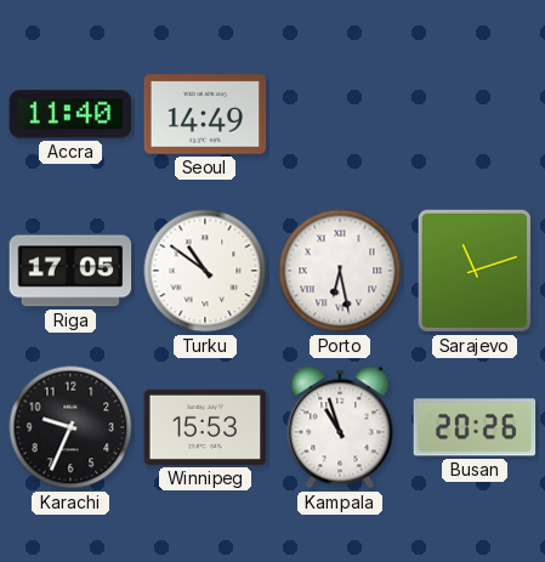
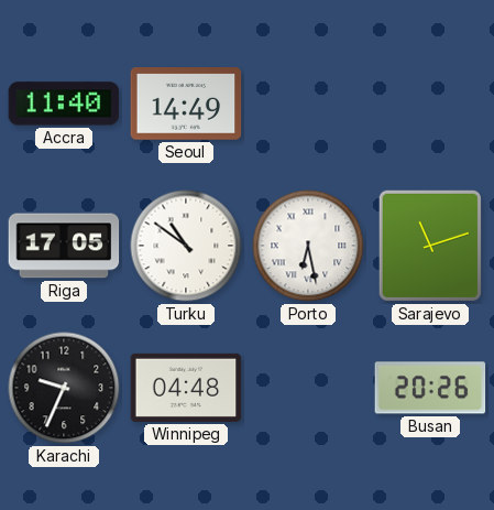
Winnipeg: 15:53 -> 04:48
Kampala: 10:57 -> none
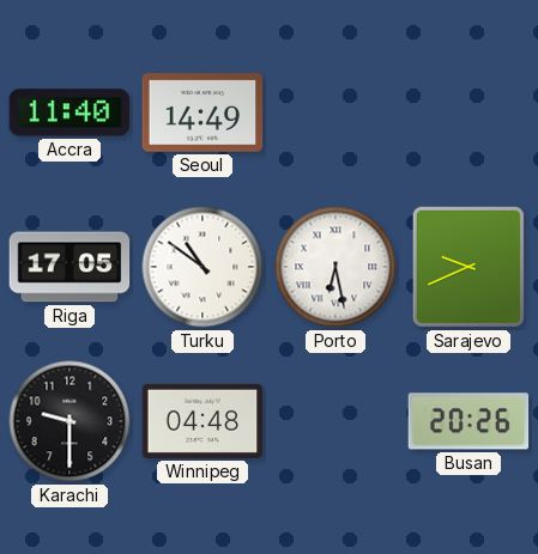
Sarajevo: 11:12 -> 9:41
Karachi: 9:34 -> 9:30
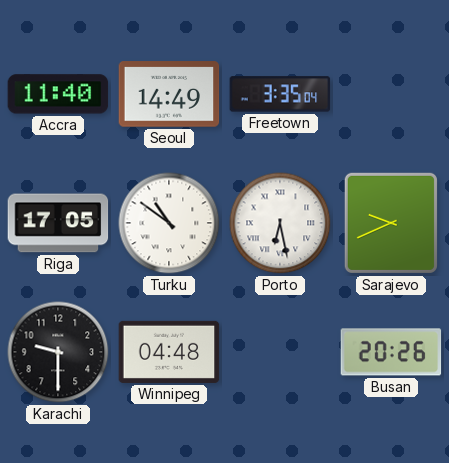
Freetown: none -> 3:35
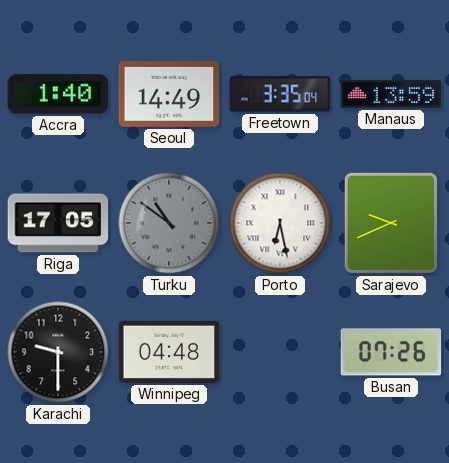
Accra: 11:40 -> 1:40
Manaus: none -> 13:59
Turku dial: white -> grey
Busan: 20:26 -> 07:26
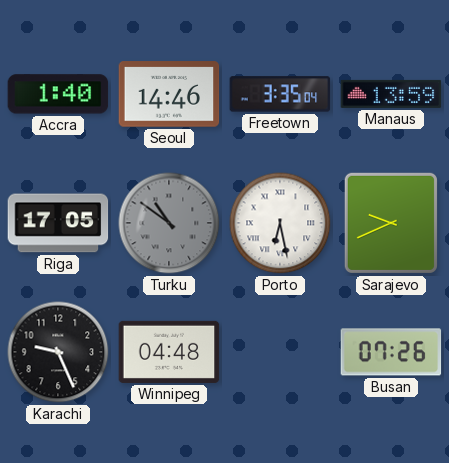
Seoul: 14:49 -> 14:46
Karachi: 9:30 -> 9:26
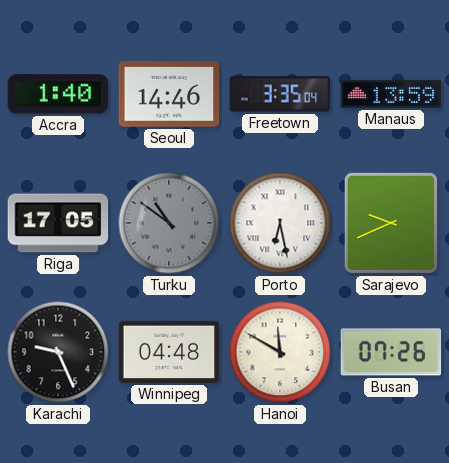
Hanoi: none -> 11:50
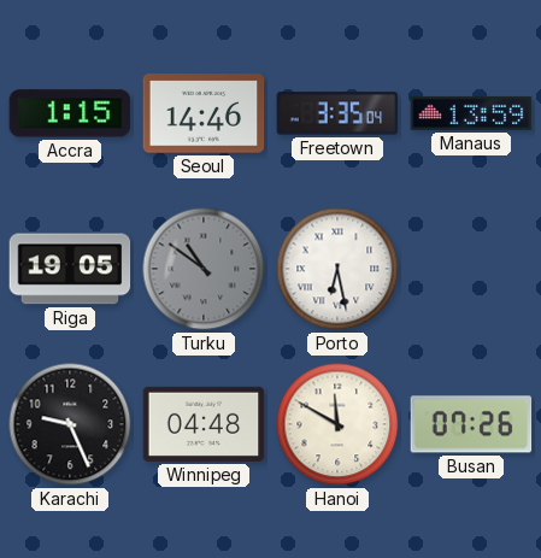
Accra: 1:40 -> 1:15
Riga: 17:05 -> 19:05
Sarajevo: 9:41 -> none
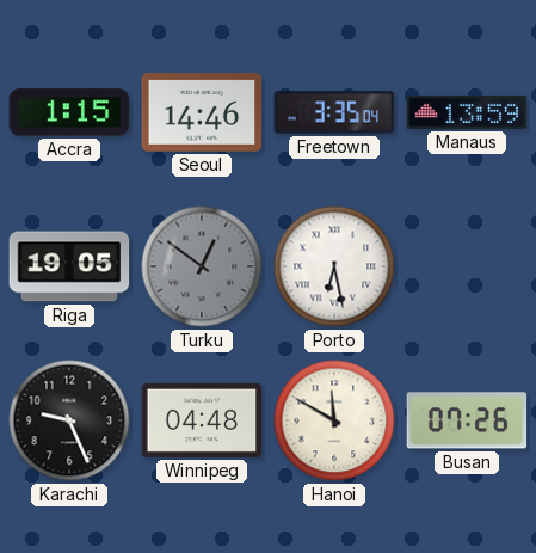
Turku: 10:51 -> 12:51
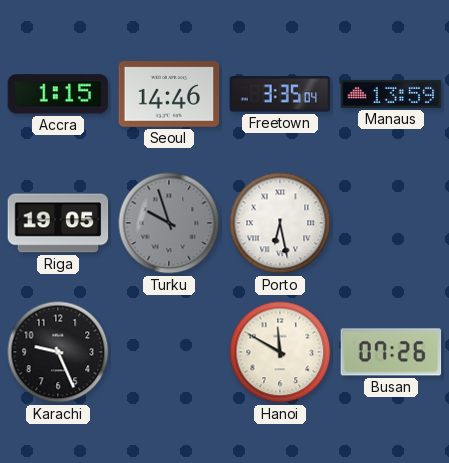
Turku: 12:51 -> 9:57
Winnipeg: 04:48 -> none
